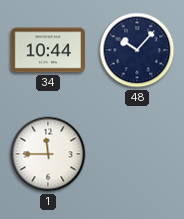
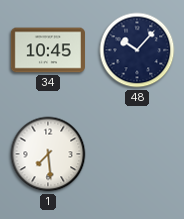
34: 10:44 -> 10:45
1: 11:45 -> 7:29
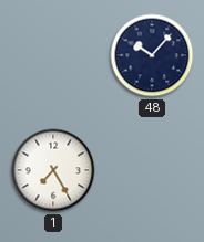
34: 10:45 -> none
1: 7:29 -> 7:25
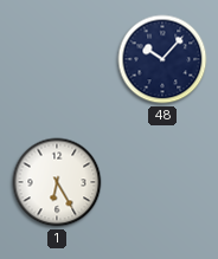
1: 7:25 -> 6:25
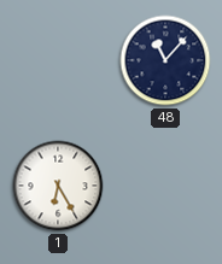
48: 10:07 -> 11:07
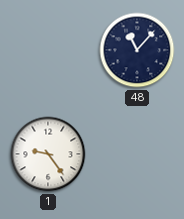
1: 6:25 -> 9:24
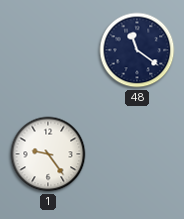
48: 11:07 -> 11:21
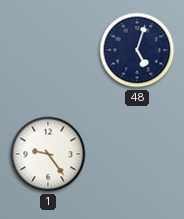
48: 11:21 -> 5:03
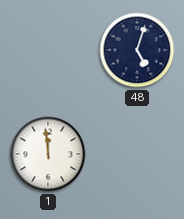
1: 9:24 -> 11:59
